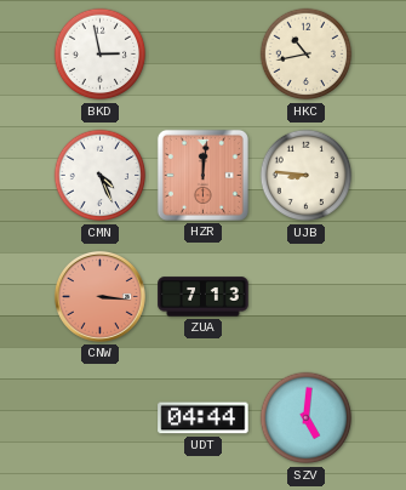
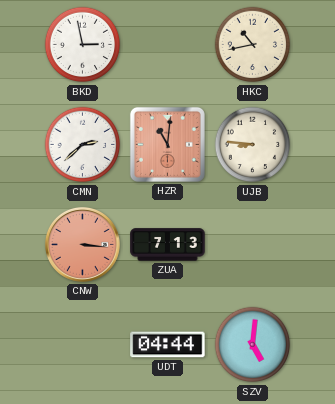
CMN: 4:26 -> 2:38
HZR: 12:01 -> 11:01
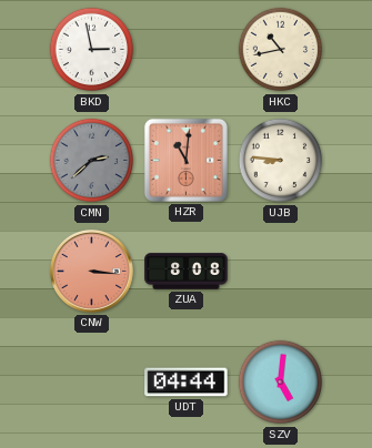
CMN dial: white -> grey
ZUA: 7:13 -> 8:08
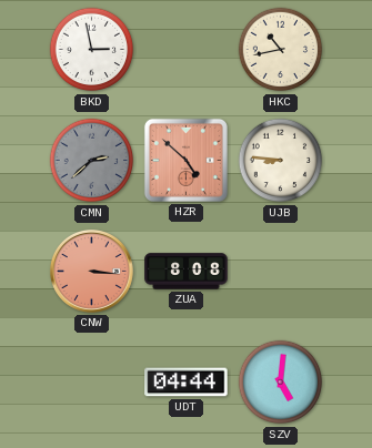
HZR: 11:01 -> 4:52
